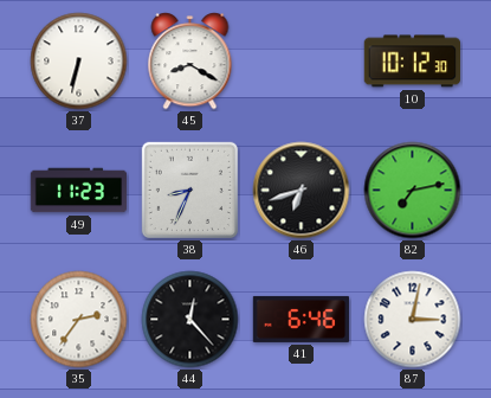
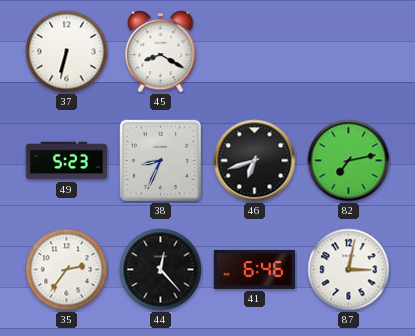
10: 10:12 -> none
49: 11:23 -> 5:23
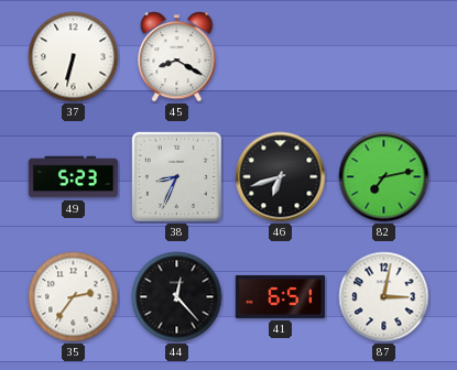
41: 6:46 -> 6:51
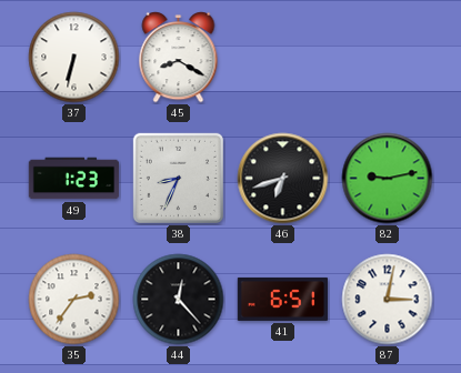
49: 5:23 -> 1:23
82: 7:13 -> 9:13
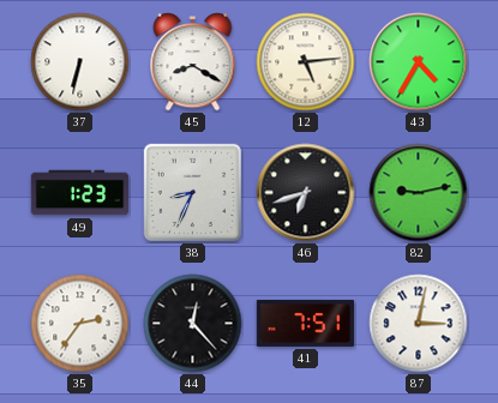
12: none -> 5:14
43: none -> 4:35
41: 6:51 -> 7:51
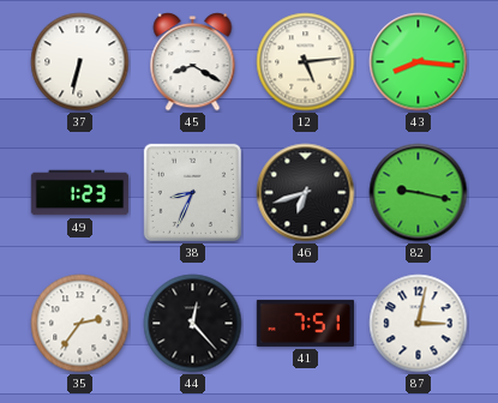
43: 4:35 -> 8:16
82: 9:13 -> 9:17
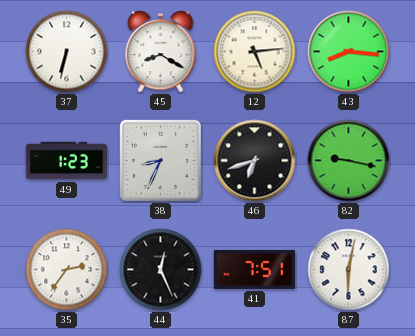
44: 12:23 -> 12:26
87: 3:02 -> 6:02
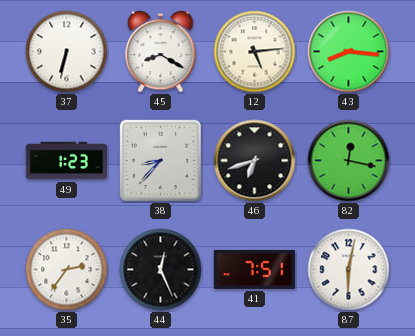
38: 8:34 -> 8:37
82: 9:17 -> 12:17
